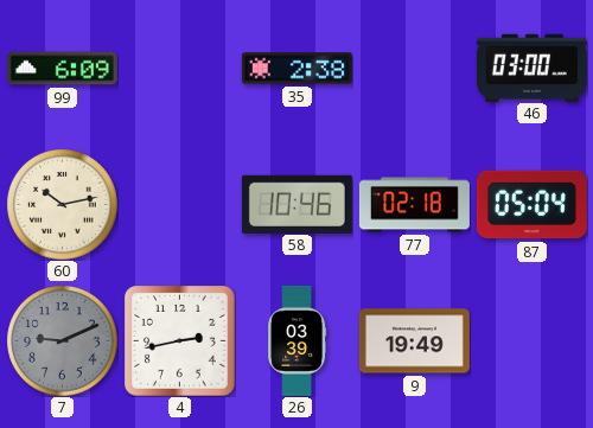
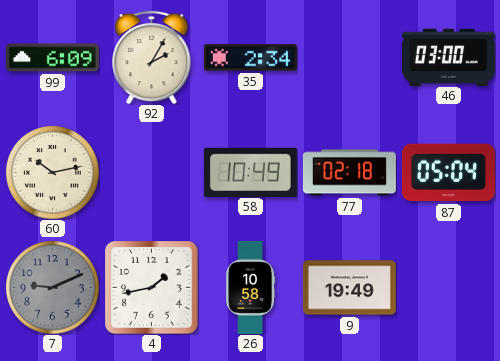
92: none -> 2:05
35: 2:38 -> 2:34
58: 10:46 -> 10:49
4: 2:43 -> 1:43
26: 03:39 -> 10:58
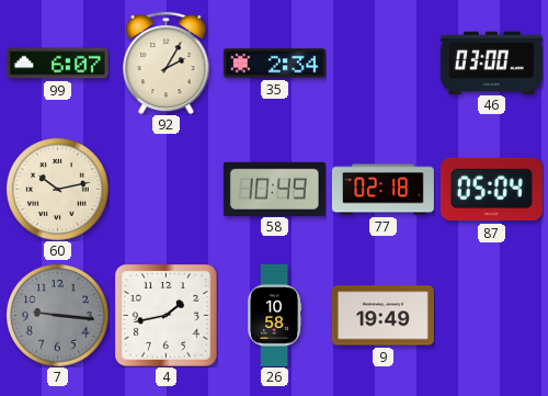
99: 6:09 -> 6:07
7: 9:11 -> 9:16
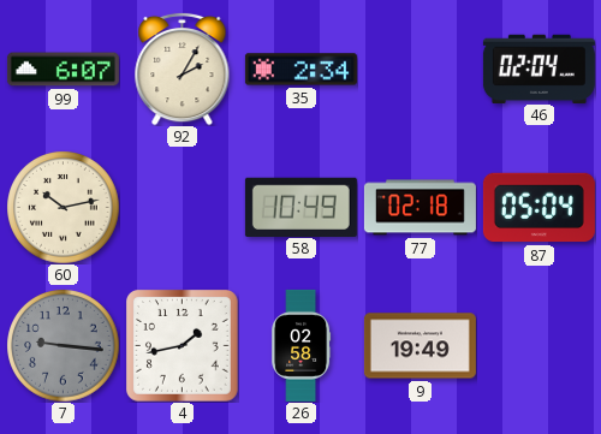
46: 03:00 -> 02:04
26: 10:58 -> 02:58
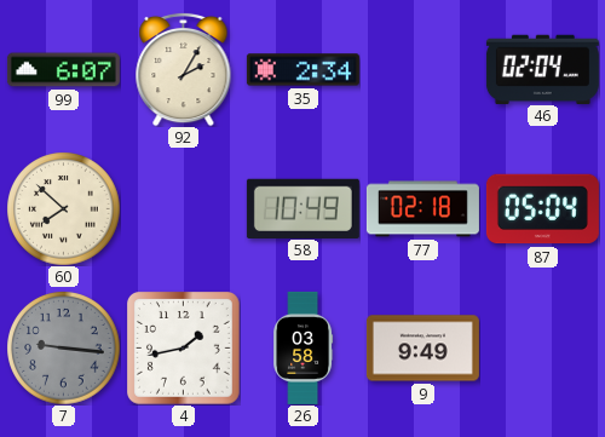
60: 10:13 -> 7:52
26: 02:58 -> 03:58
9: 19:49 -> 9:49
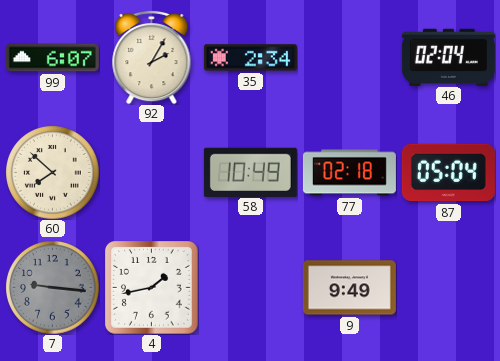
26: 03:58 -> none
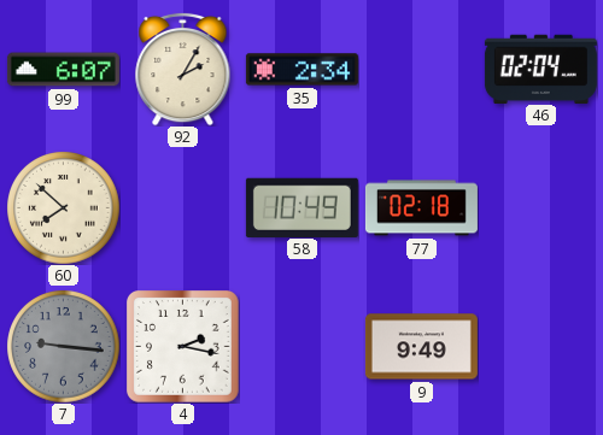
87: 05:04 -> none
4: 1:43 -> 2:17
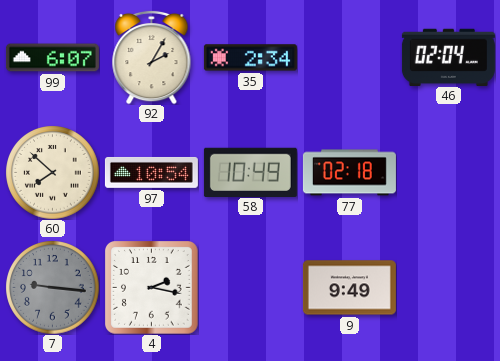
97: none -> 10:54
